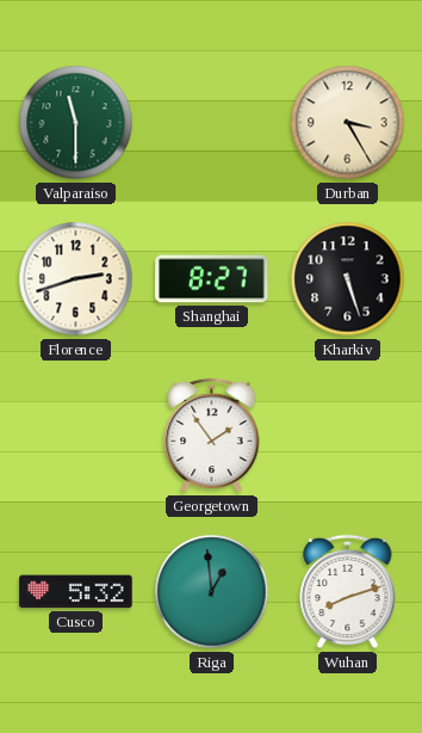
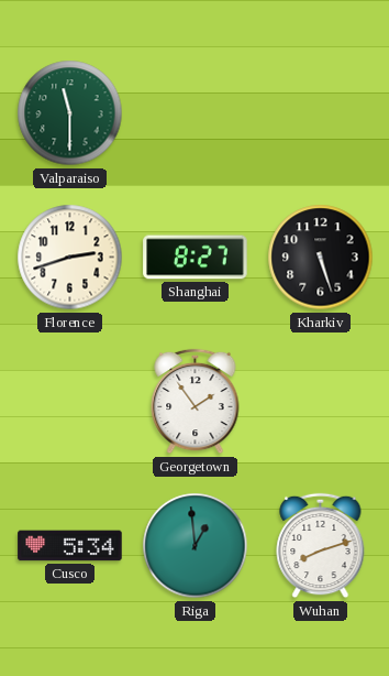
Durban: 3:25 -> none
Cusco: 5:32 -> 5:34
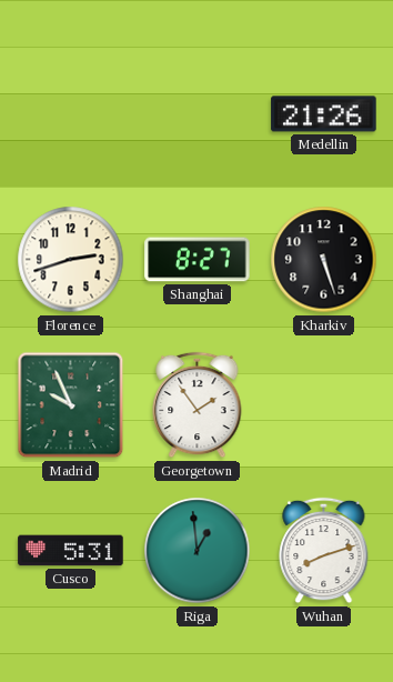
Valparaiso: 11:30 -> none
Medellin: none -> 21:26
Madrid: none -> 9:56
Cusco: 5:34 -> 5:31
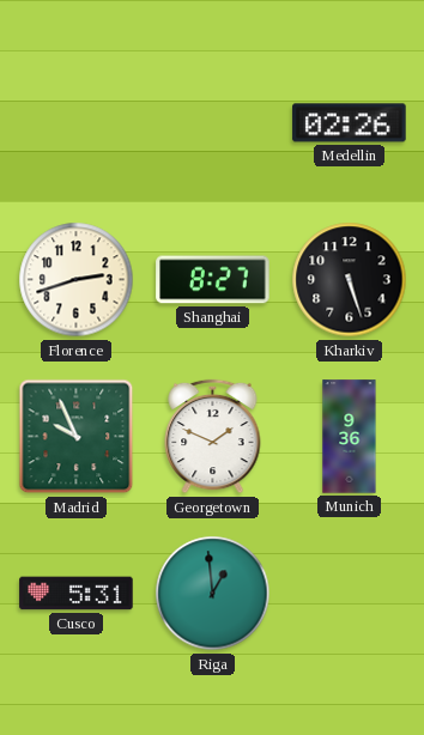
Medellin: 21:26 -> 02:26
Georgetown: 1:54 -> 1:49
Munich: none -> 9:36
Wuhan: 8:12 -> none
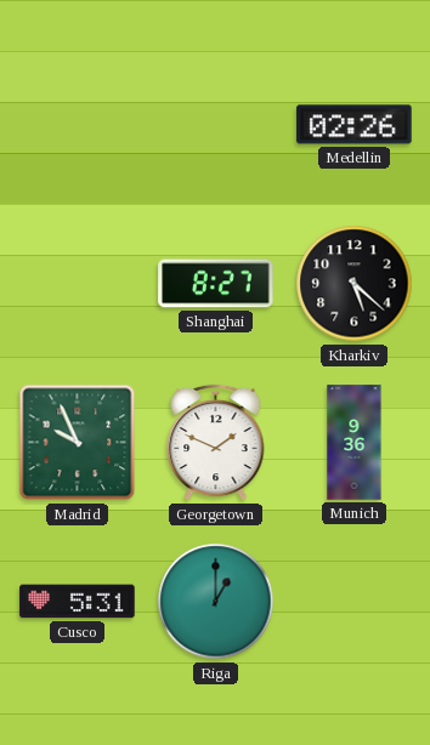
Florence: 2:42 -> none
Kharkiv: 5:27 -> 5:22
Riga: 12:59 -> 1:00
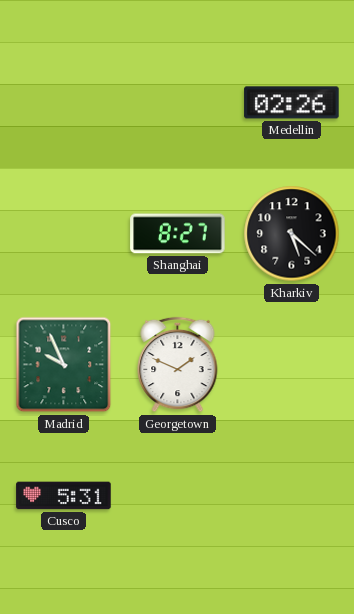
Munich: 9:36 -> none
Riga: 1:00 -> none
